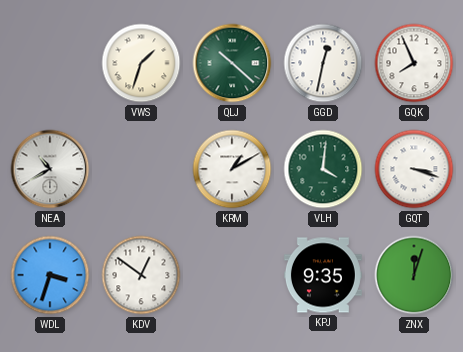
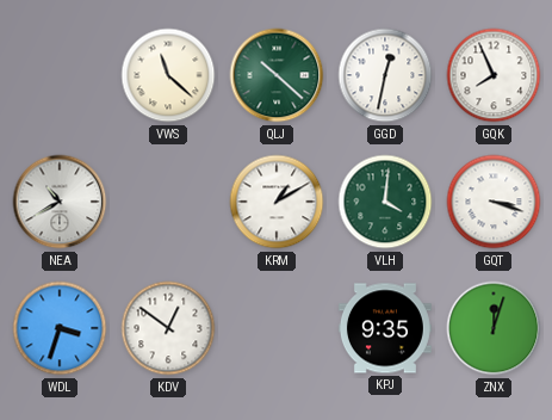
VWS: 1:33 -> 11:22
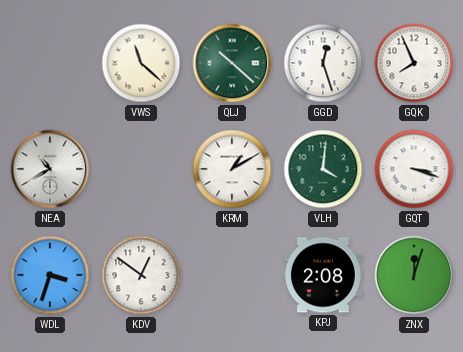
GGD: 12:32 -> 12:27
KPJ: 9:35 -> 2:08
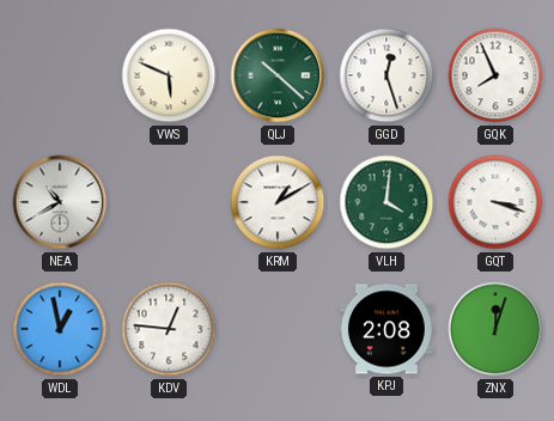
VWS: 11:22 -> 5:49
WDL: 3:33 -> 12:58
KDV: 12:51 -> 12:46
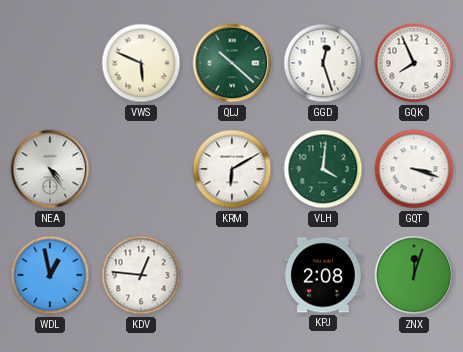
NEA: 10:40 -> 4:24
KRM: 1:10 -> 6:10
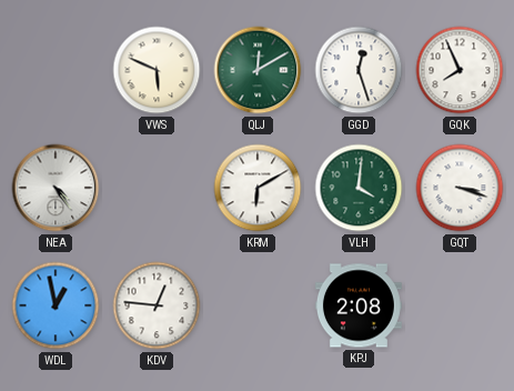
QLJ: 10:22 -> 12:10
ZNX: 12:03 -> none
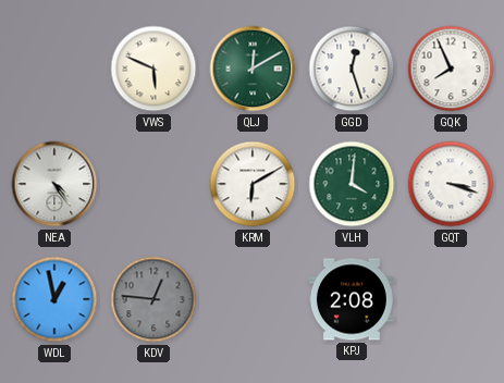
KDV dial: white -> grey
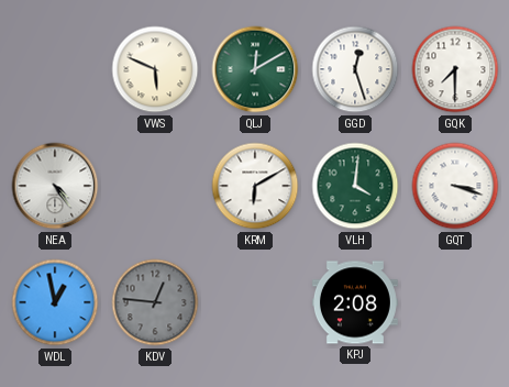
GQK: 7:56 -> 7:30
